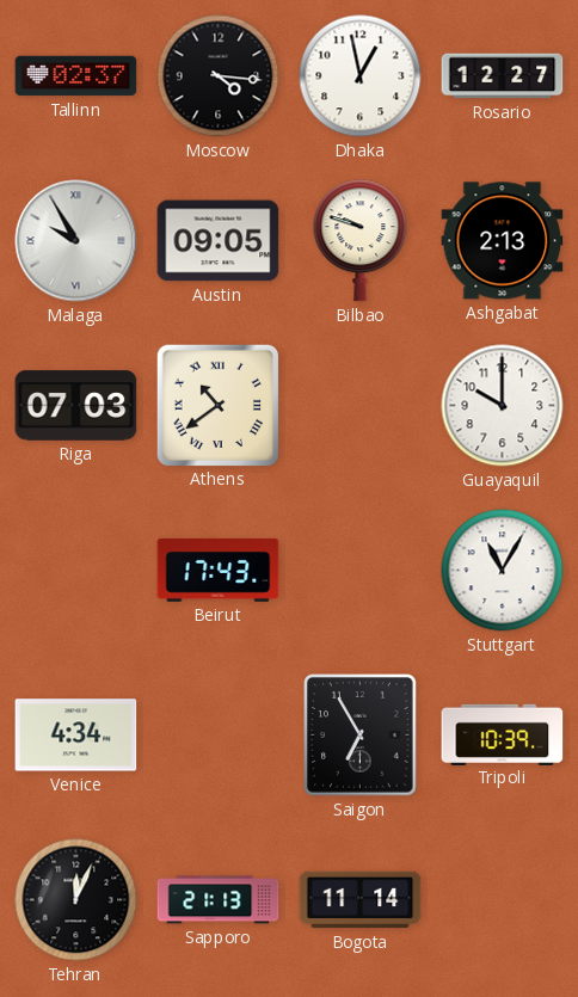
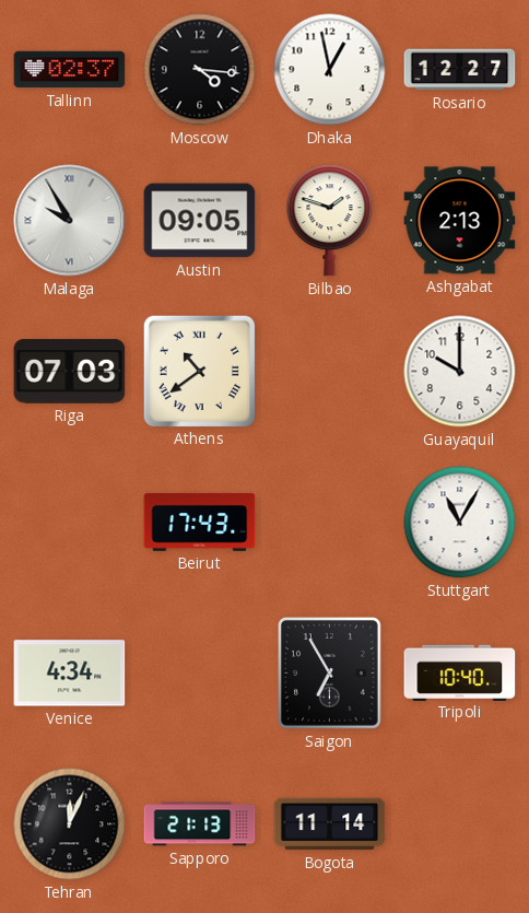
Bilbao: 9:48 -> 1:48
Tripoli: 10:39 -> 10:40
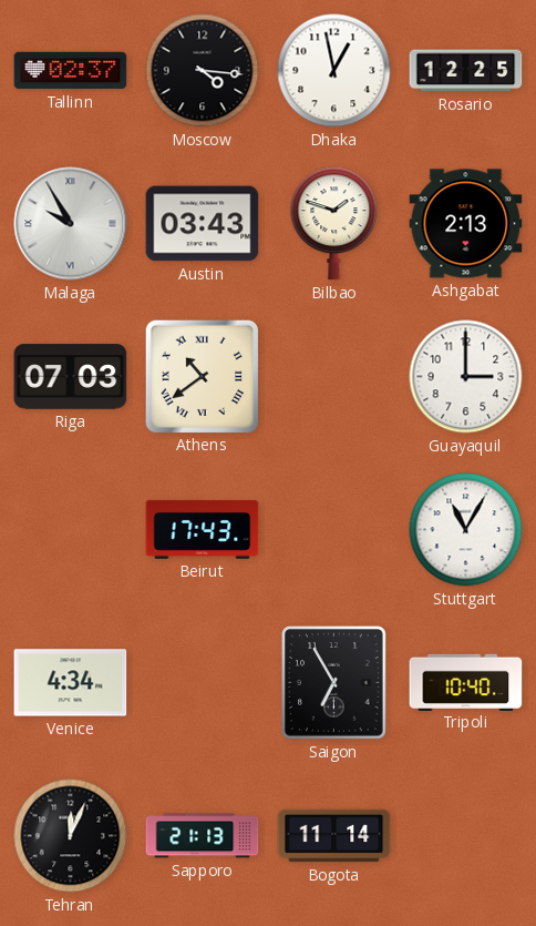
Rosario: 12:27 -> 12:25
Austin: 09:05 -> 03:43
Guayaquil: 10:00 -> 3:00
